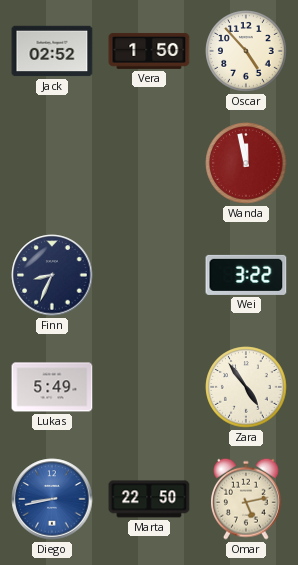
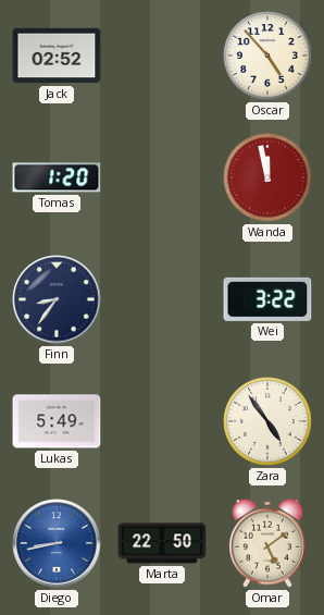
Vera: 1:50 -> none
Tomas: none -> 1:20
Finn: 8:34 -> 8:36
Omar: 5:13 -> 5:09
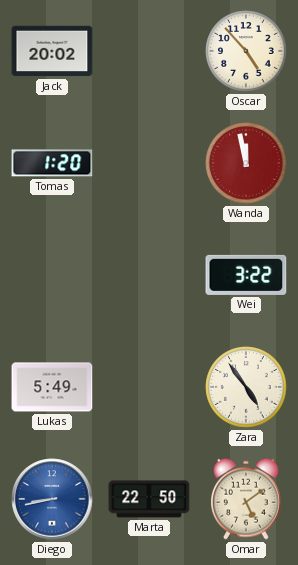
Jack: 02:52 -> 20:02
Finn: 8:36 -> none
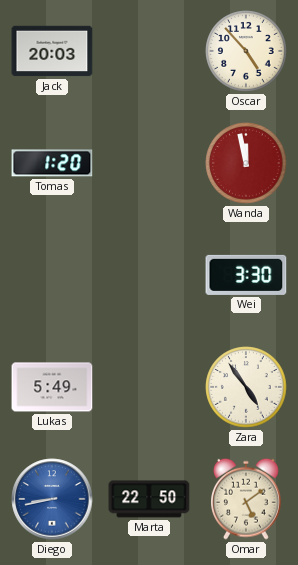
Jack: 20:02 -> 20:03
Wei: 3:22 -> 3:30
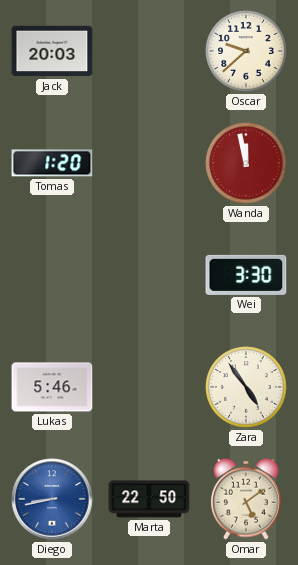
Oscar: 4:53 -> 9:38
Lukas: 5:49 -> 5:46
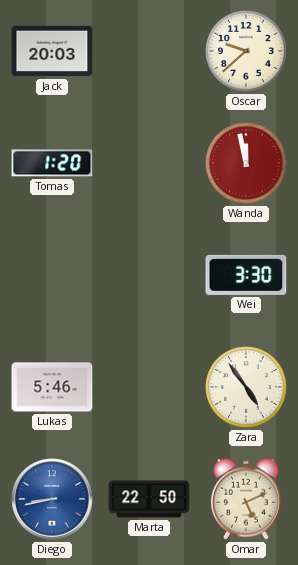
Omar: 5:09 -> 5:11
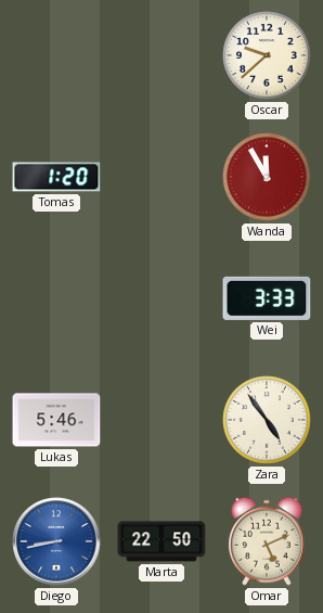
Jack: 20:03 -> none
Wanda: 11:58 -> 11:55
Wei: 3:30 -> 3:33
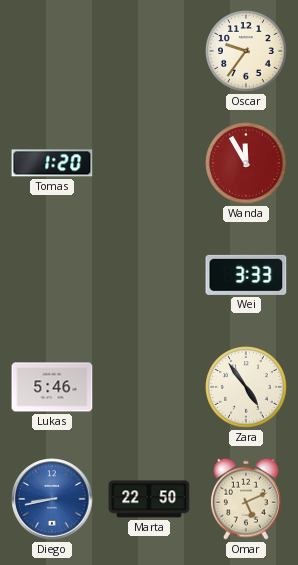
Oscar: 9:38 -> 9:36
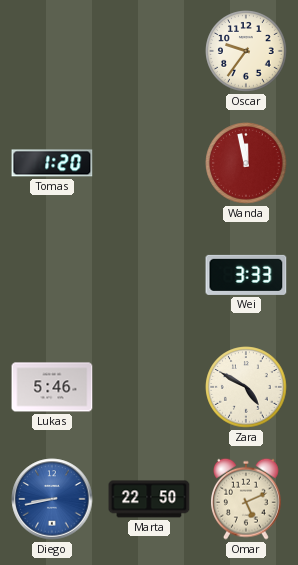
Wanda: 11:55 -> 11:58
Zara: 4:54 -> 4:50
